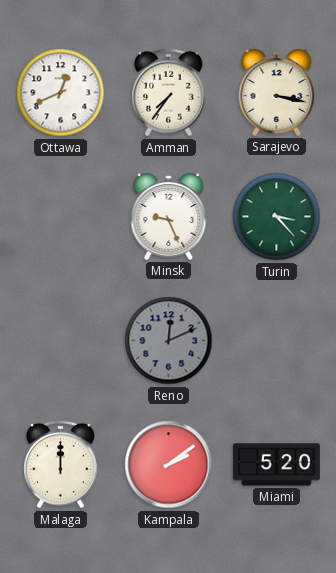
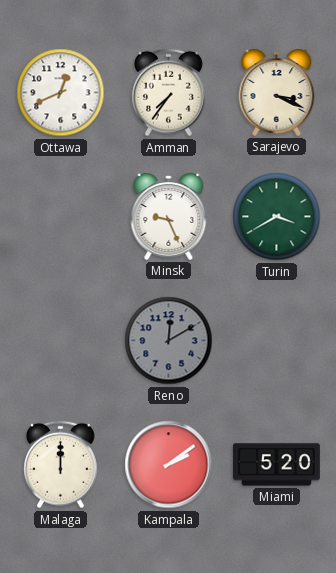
Sarajevo: 3:17 -> 3:19
Turin: 3:23 -> 3:40
Reno: 12:11 -> 12:10
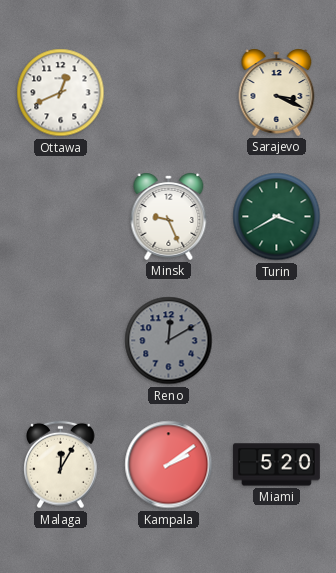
Amman: 7:36 -> none
Malaga: 12:00 -> 12:05
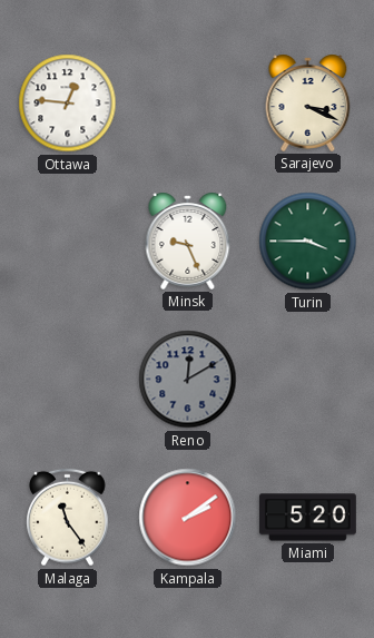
Ottawa: 12:41 -> 12:46
Turin: 3:40 -> 3:45
Malaga: 12:05 -> 11:24
